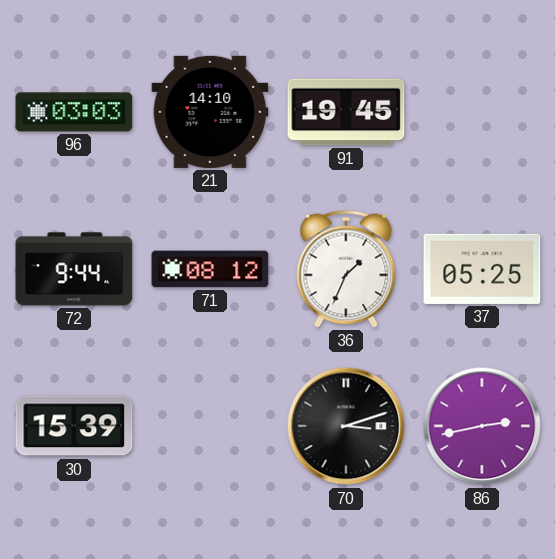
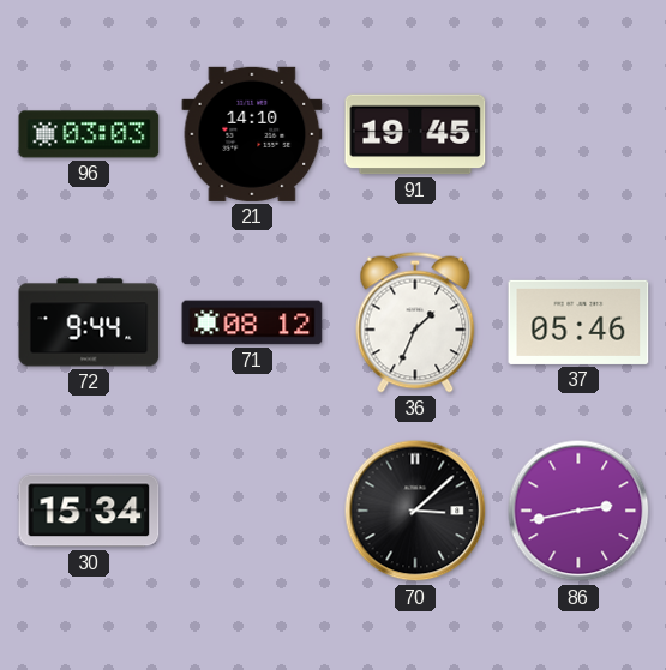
37: 05:25 -> 05:46
30: 15:39 -> 15:34
70: 3:12 -> 3:08
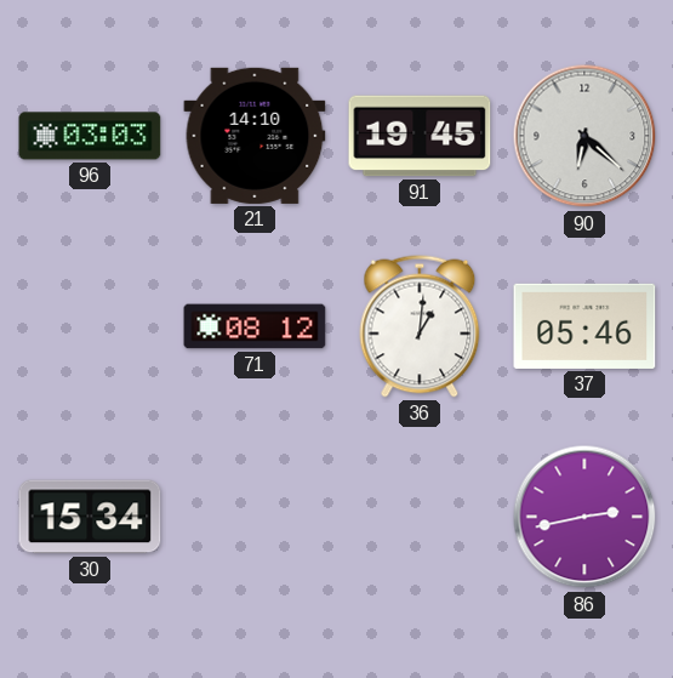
90: none -> 6:22
72: 9:44 -> none
36: 1:34 -> 1:01
70: 3:08 -> none
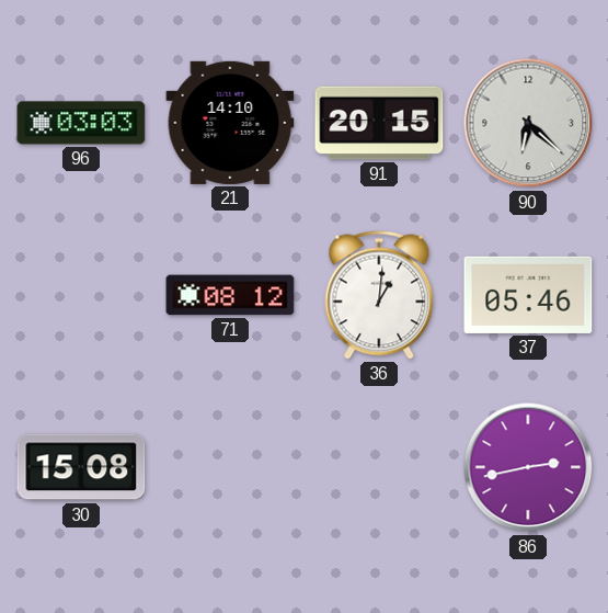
91: 19:45 -> 20:15
30: 15:34 -> 15:08
